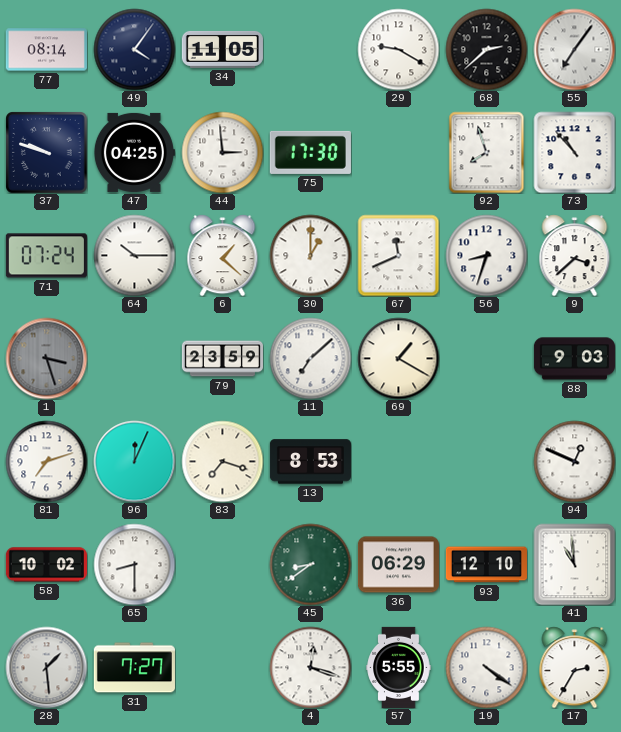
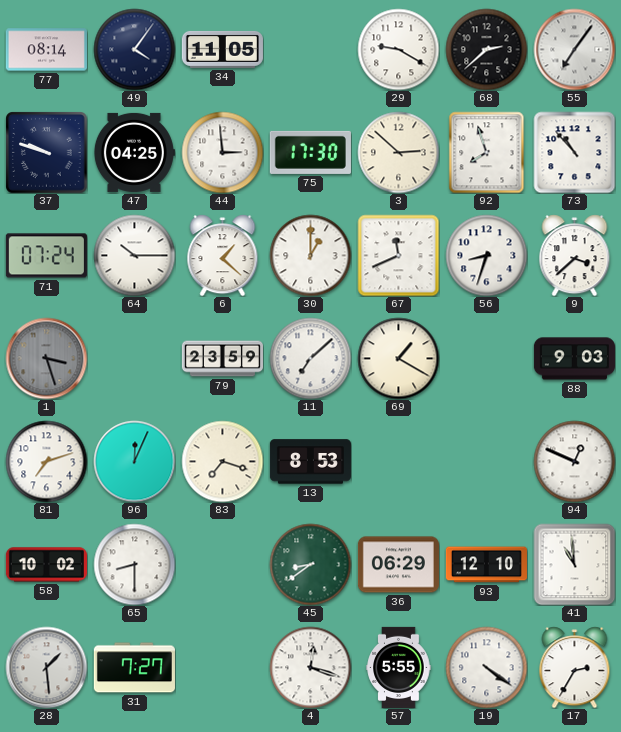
3: none -> 2:52
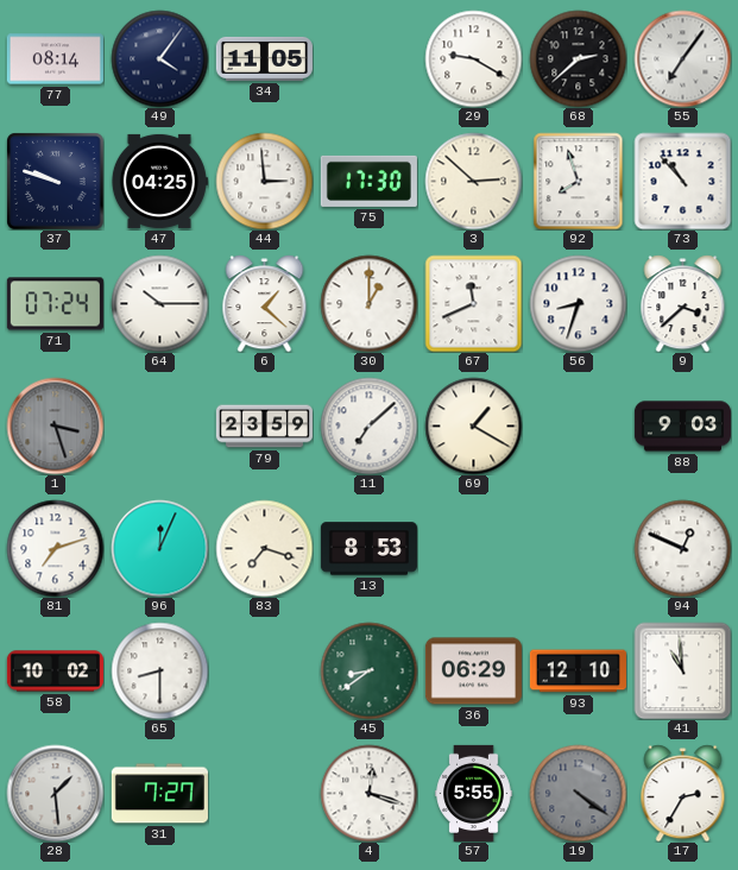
19 dial: white -> grey
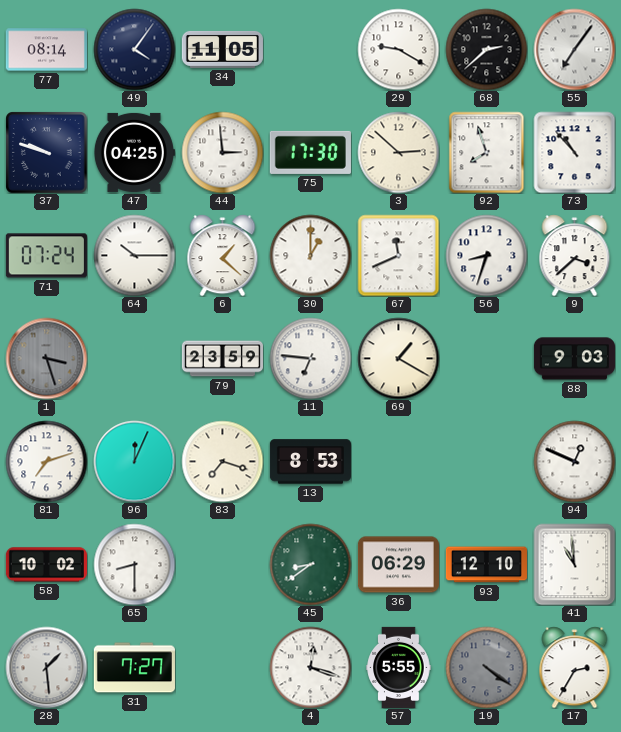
11: 7:08 -> 6:46
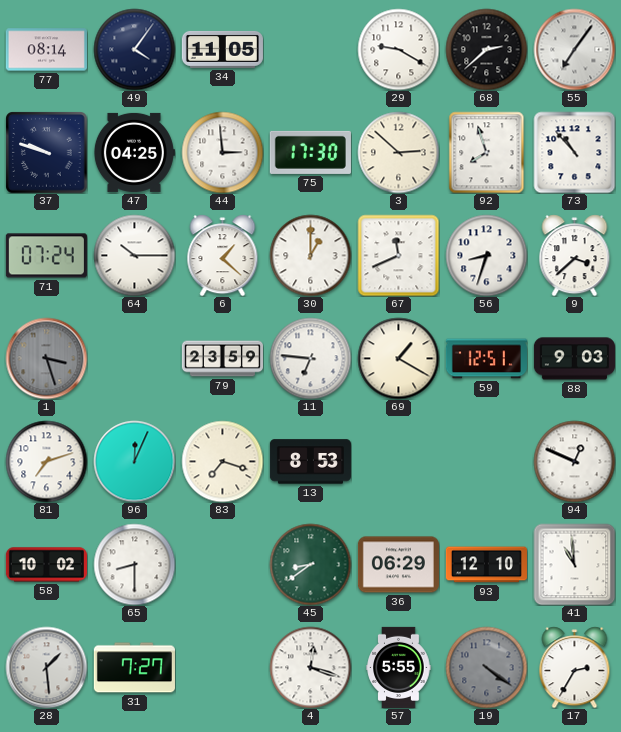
59: none -> 12:51
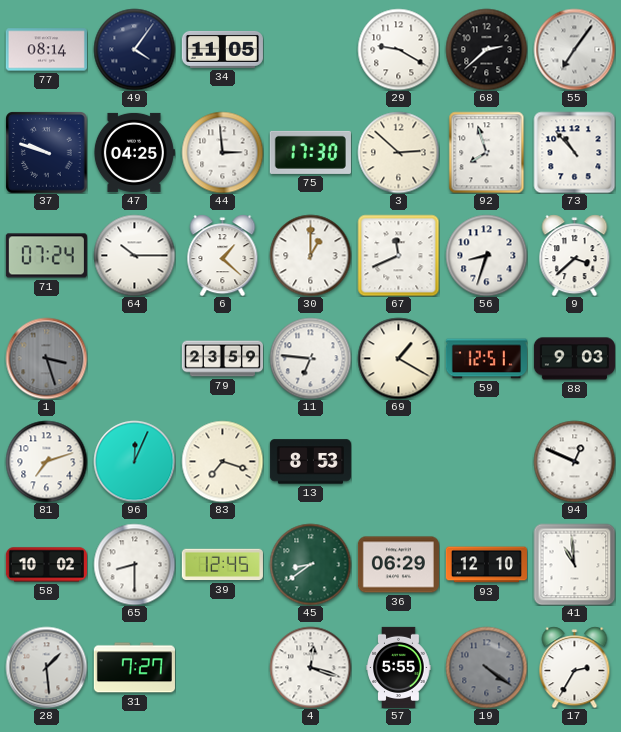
39: none -> 12:45
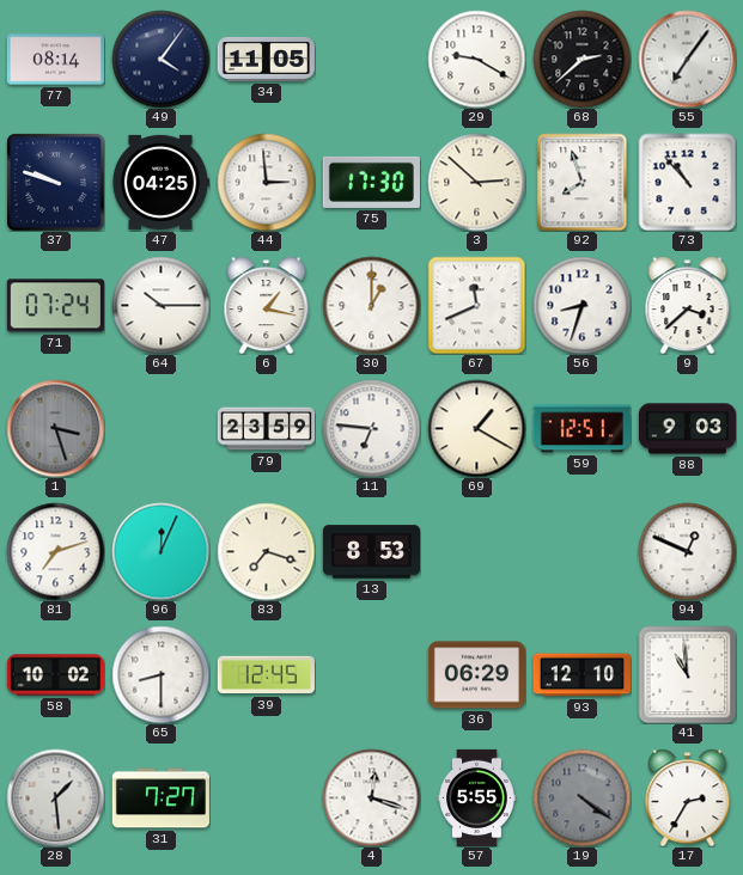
6: 1:22 -> 1:17
45: 8:39 -> none
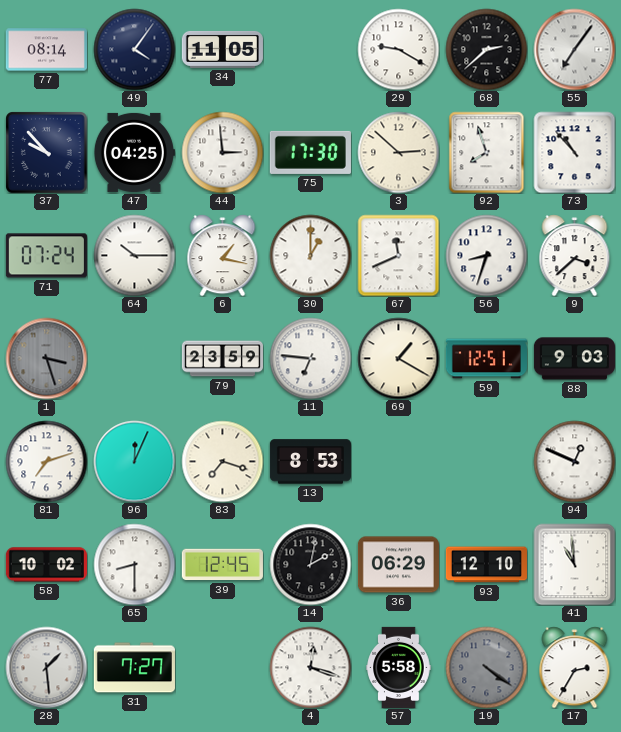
37: 9:48 -> 9:53
14: none -> 2:02
57: 5:55 -> 5:58
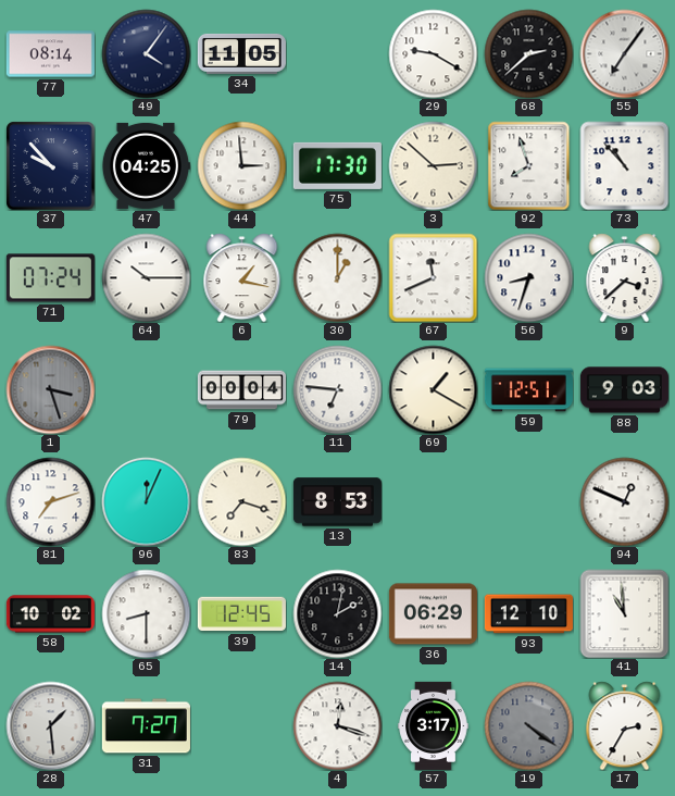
79: 23:59 -> 00:04
57: 5:58 -> 3:17
